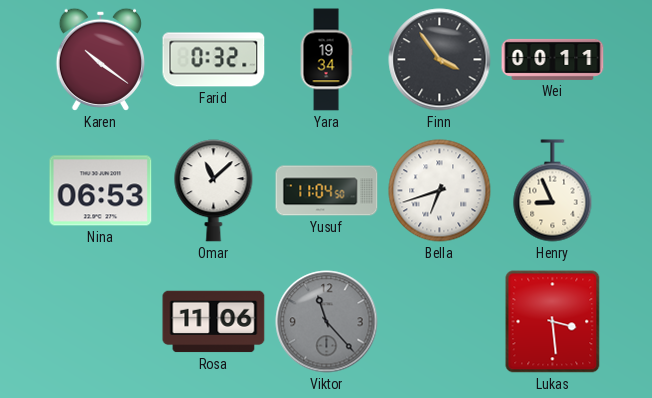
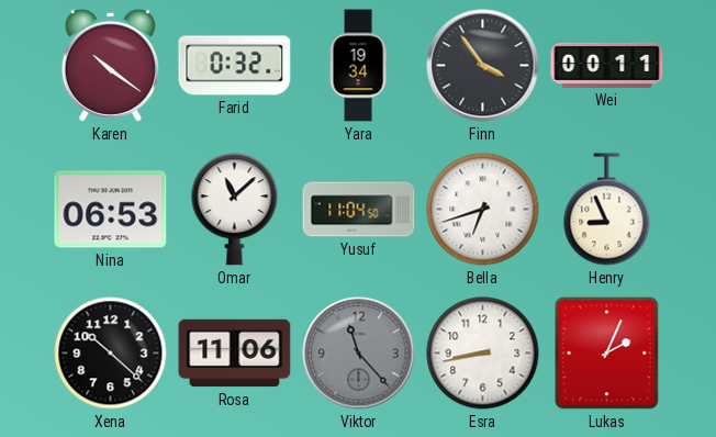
Xena: none -> 10:22
Esra: none -> 8:43
Lukas: 3:29 -> 2:04
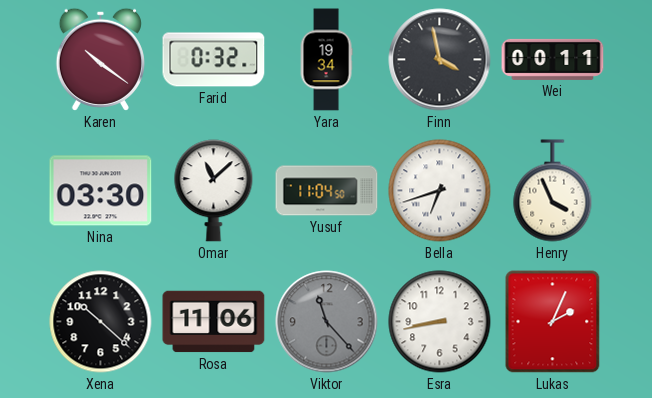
Finn: 3:54 -> 3:58
Nina: 06:53 -> 03:30
Henry: 8:56 -> 3:56
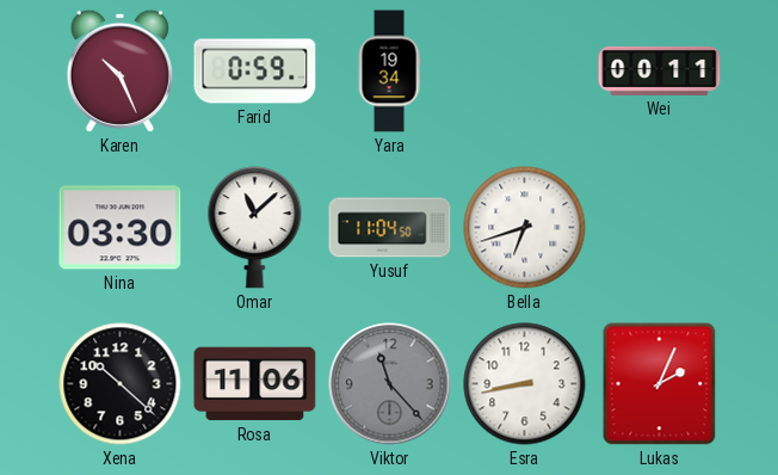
Karen: 10:21 -> 10:26
Farid: 0:32 -> 0:59
Finn: 3:58 -> none
Henry: 3:56 -> none
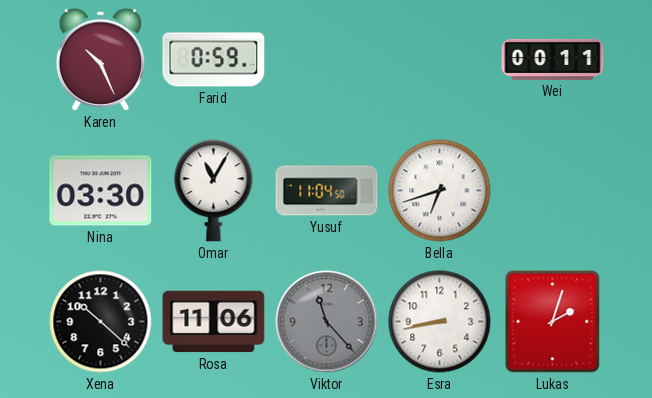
Yara: 19:34 -> none
Omar: 11:08 -> 11:05
Lukas: 2:04 -> 2:03
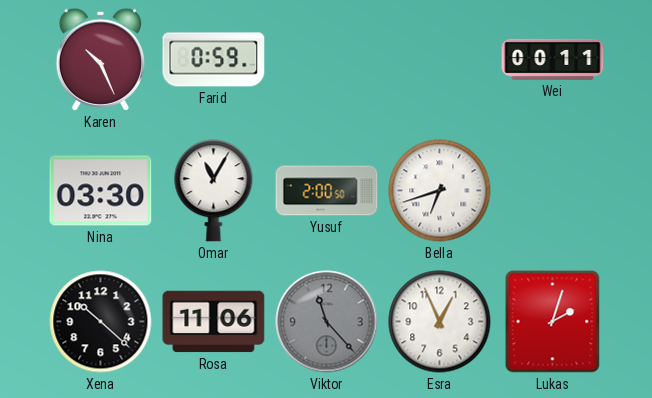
Yusuf: 11:04 -> 2:00
Esra: 8:43 -> 12:56
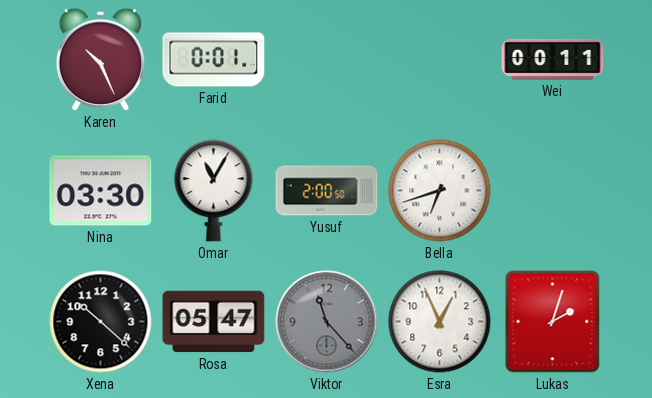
Farid: 0:59 -> 0:01
Rosa: 11:06 -> 05:47
